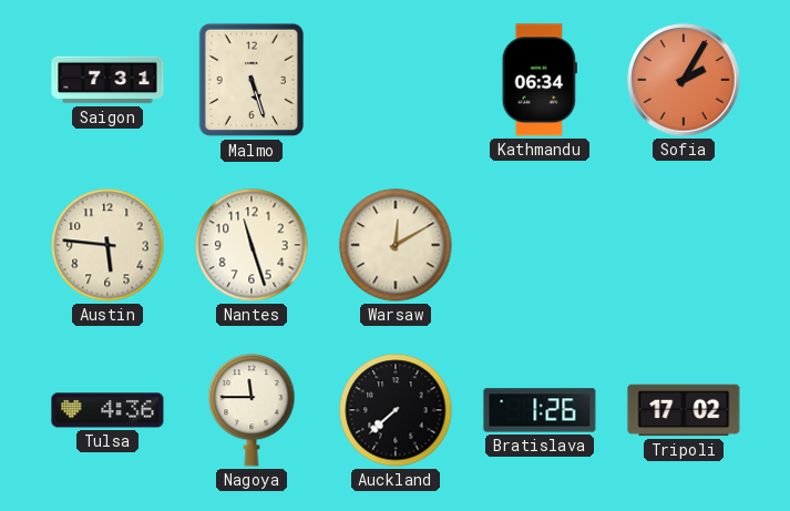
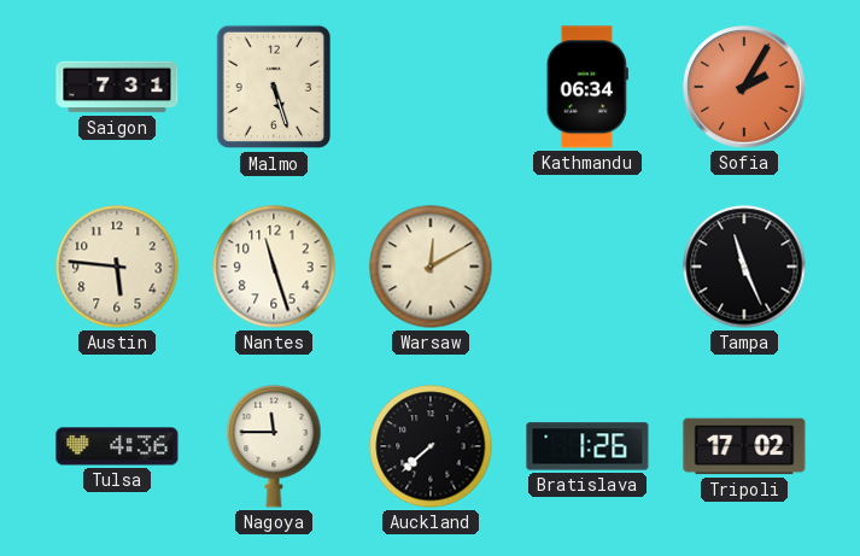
Tampa: none -> 11:26
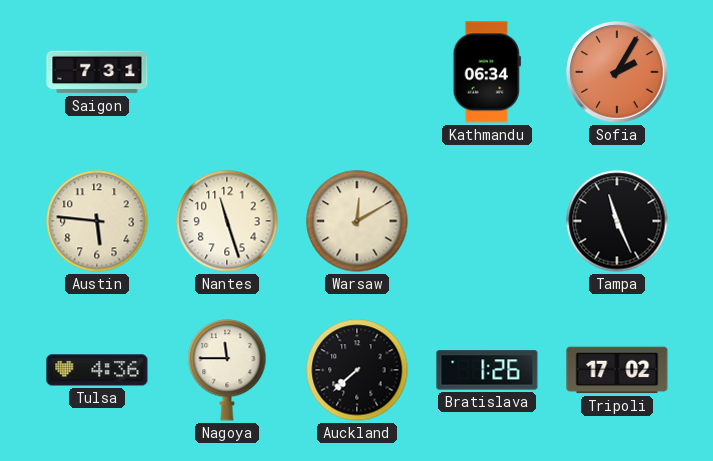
Malmo: 5:27 -> none
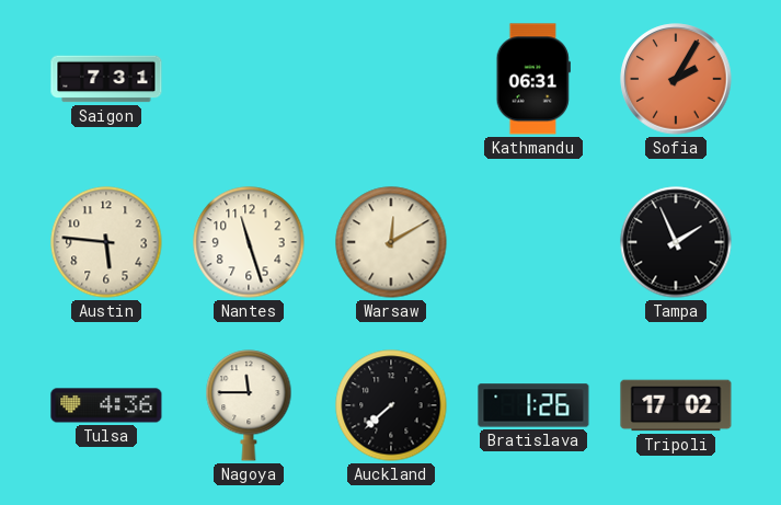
Kathmandu: 06:34 -> 06:31
Tampa: 11:26 -> 1:56
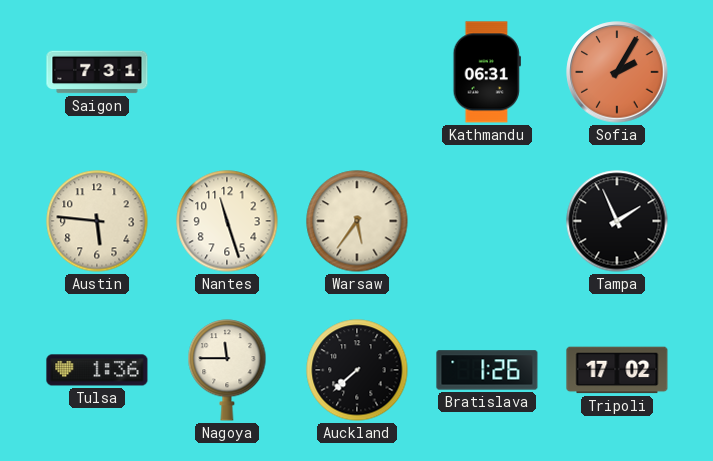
Warsaw: 12:10 -> 5:36
Tulsa: 4:36 -> 1:36
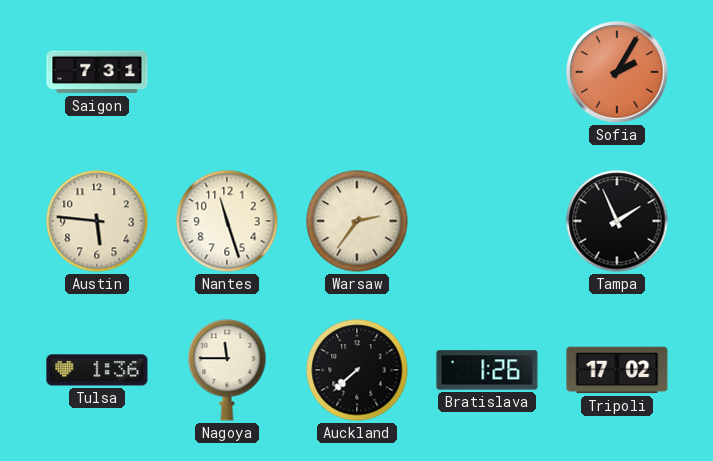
Kathmandu: 06:31 -> none
Warsaw: 5:36 -> 2:36
